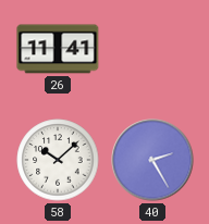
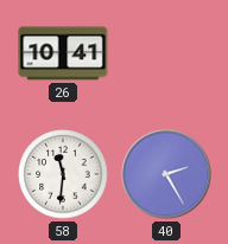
26: 11:41 -> 10:41
58: 10:08 -> 11:31
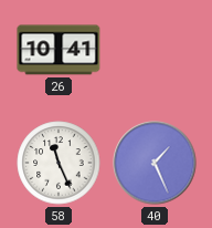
58: 11:31 -> 11:26
40: 2:25 -> 1:26
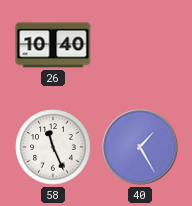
26: 10:41 -> 10:40
40: 1:26 -> 1:25
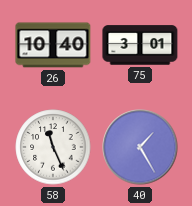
75: none -> 3:01
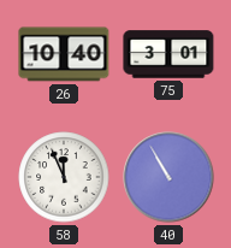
58: 11:26 -> 11:56
40: 1:25 -> 10:55
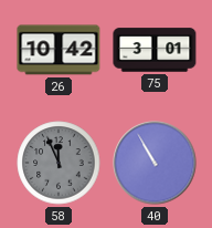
26: 10:40 -> 10:42
58 dial: white -> grey
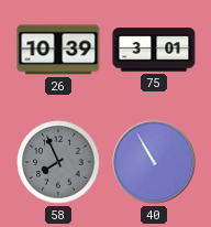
26: 10:42 -> 10:39
58: 11:56 -> 7:56
